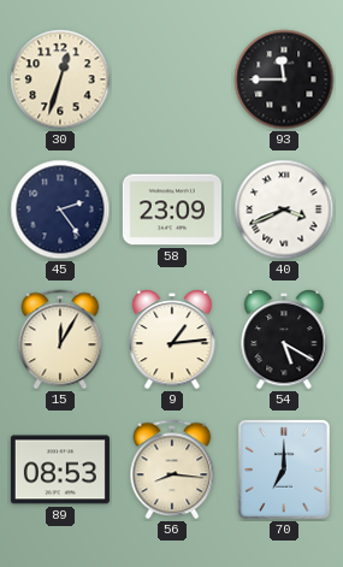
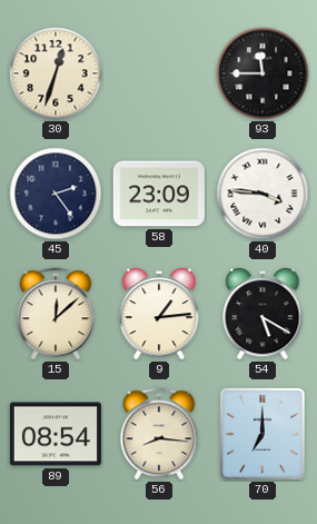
40: 3:41 -> 3:46
15: 12:05 -> 12:08
89: 08:53 -> 08:54
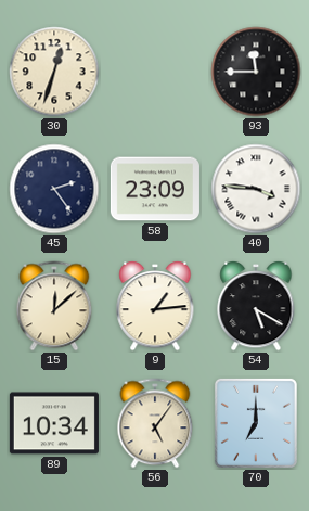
89: 08:54 -> 10:34
56: 8:16 -> 5:06
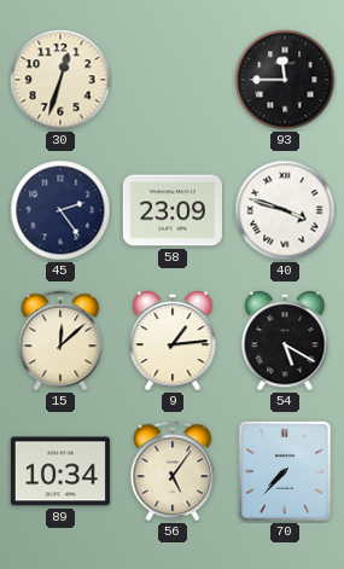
40: 3:46 -> 3:48
70: 7:00 -> 7:37
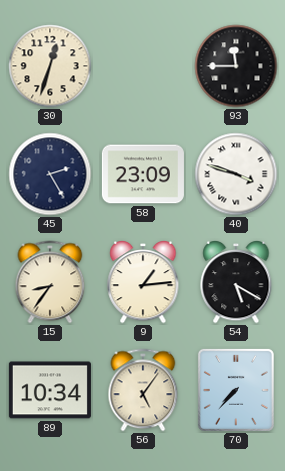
45: 2:24 -> 2:25
15: 12:08 -> 8:36
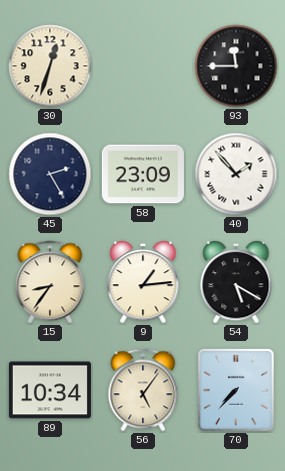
40: 3:48 -> 1:53
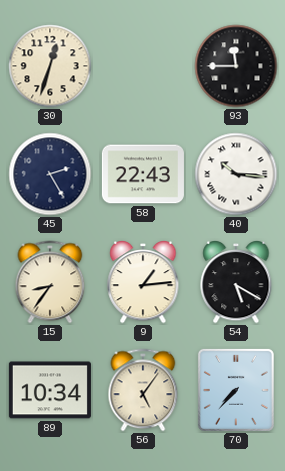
58: 23:09 -> 22:43
40: 1:53 -> 10:16
